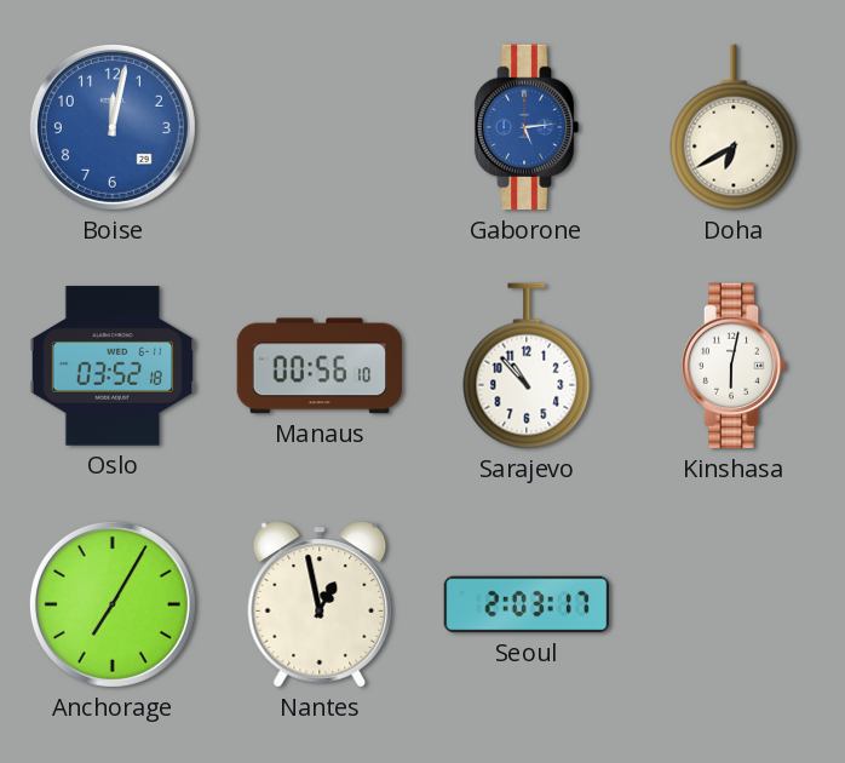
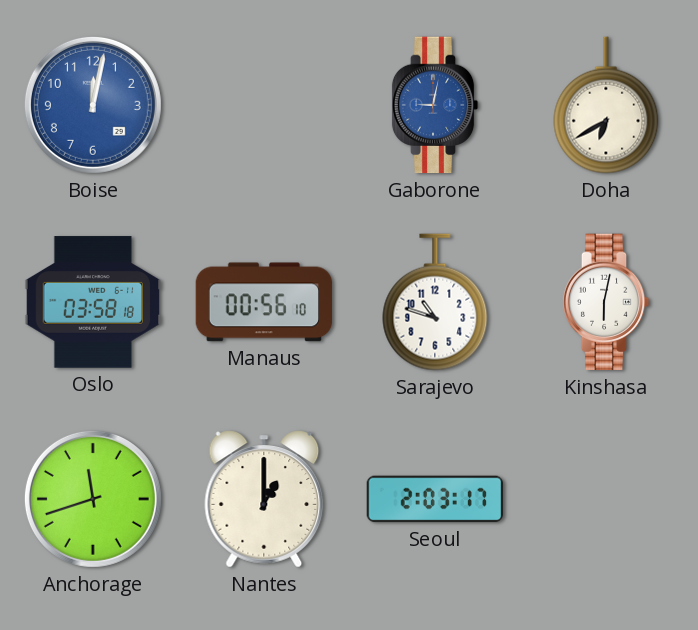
Gaborone: 5:14 -> 9:02
Oslo: 03:52 -> 03:58
Sarajevo: 10:53 -> 10:48
Anchorage: 7:05 -> 11:42
Nantes: 12:58 -> 1:00
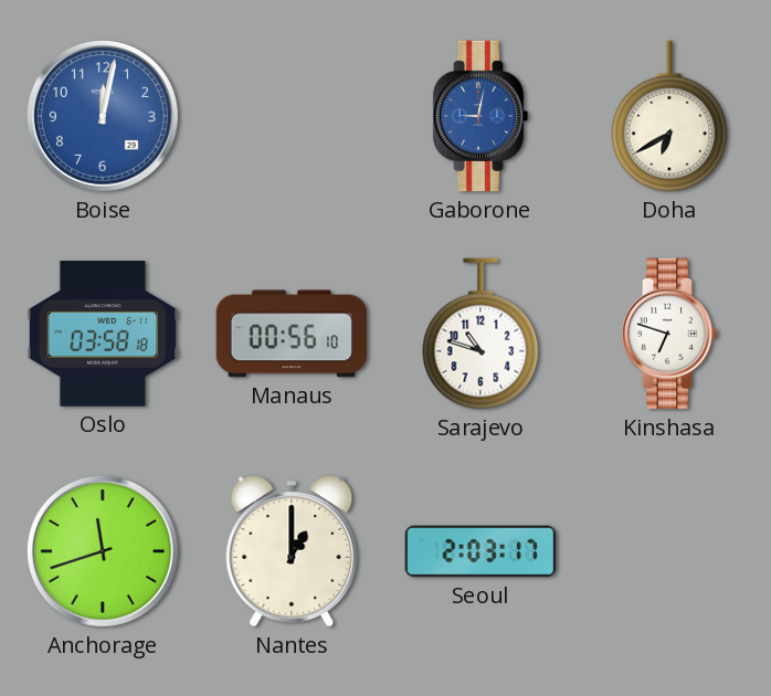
Kinshasa: 6:02 -> 6:48
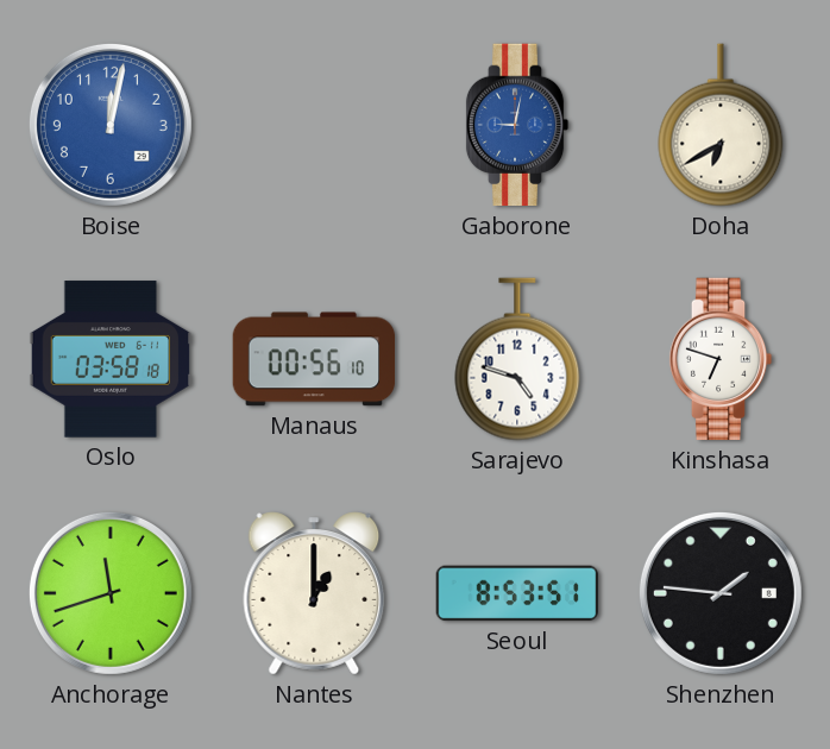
Sarajevo: 10:48 -> 4:48
Seoul: 2:03 -> 8:53
Shenzhen: none -> 1:46
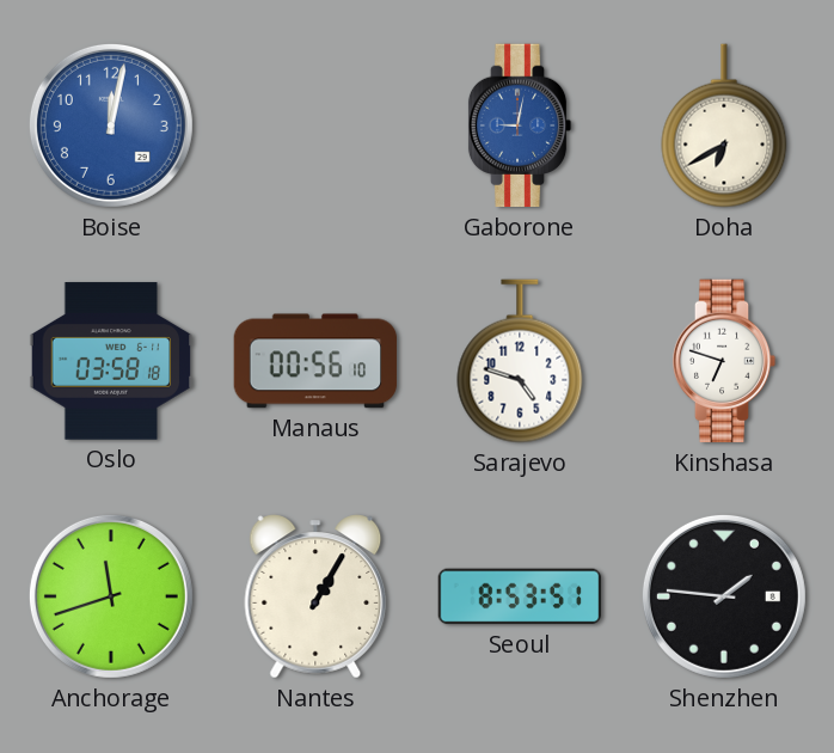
Nantes: 1:00 -> 1:05
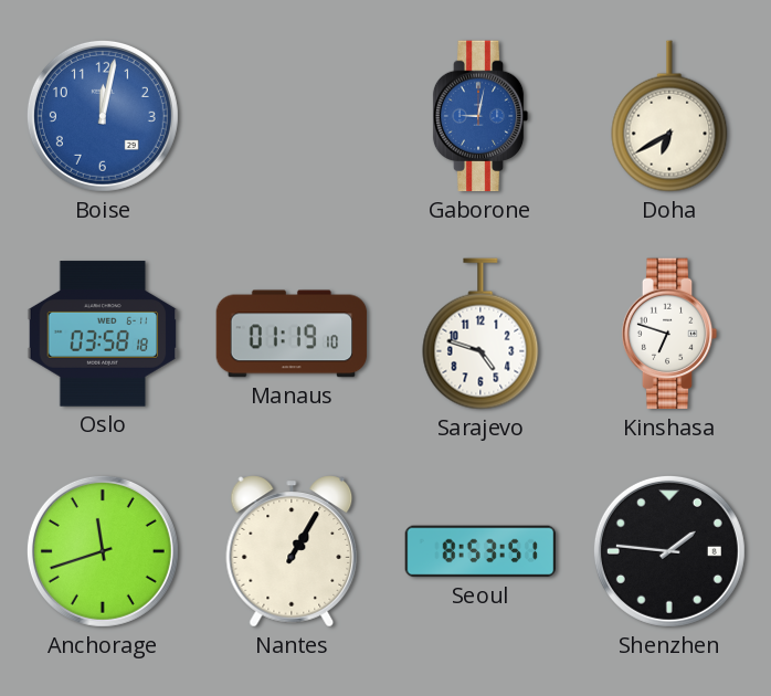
Manaus: 00:56 -> 01:19
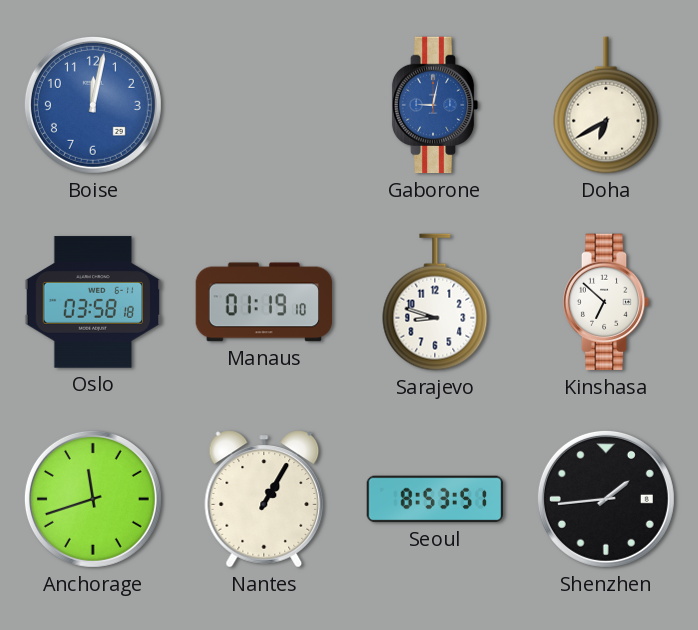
Sarajevo: 4:48 -> 8:48
Kinshasa: 6:48 -> 6:52
Shenzhen: 1:46 -> 1:44
